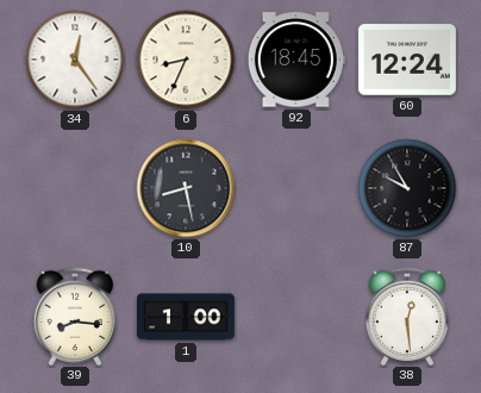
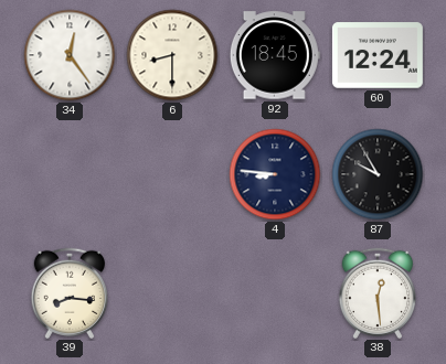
6: 8:34 -> 8:30
10: 8:28 -> none
4: none -> 8:46
1: 1:00 -> none
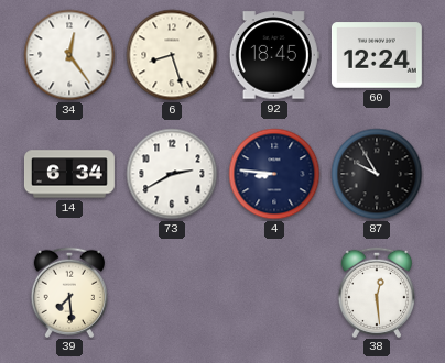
6: 8:30 -> 8:27
14: none -> 6:34
73: none -> 2:40
39: 8:16 -> 7:29
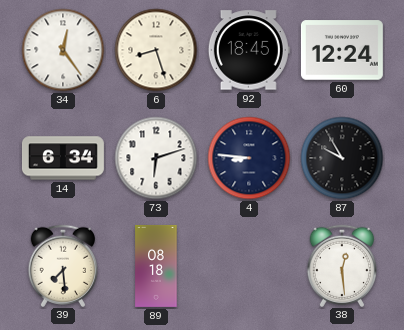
73: 2:40 -> 6:12
89: none -> 08:18
